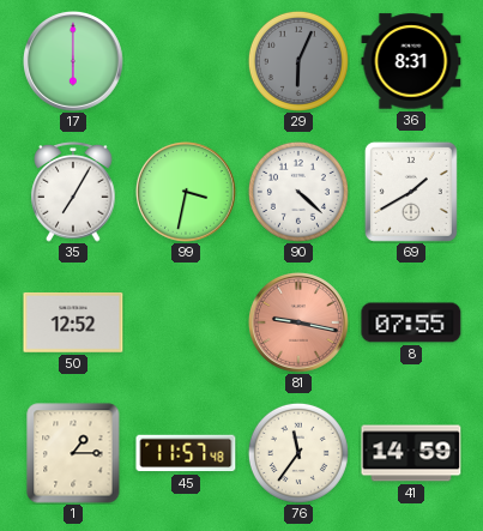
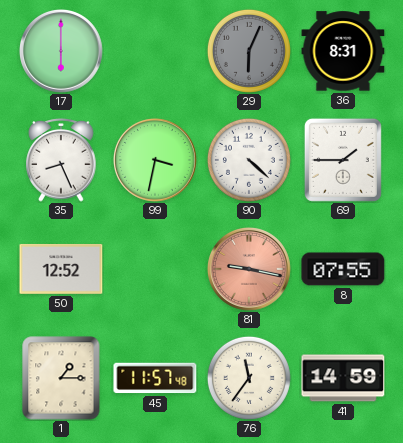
35: 7:05 -> 8:26
69: 1:40 -> 1:45
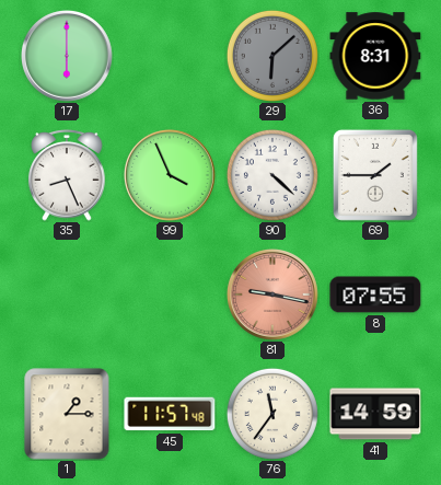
29: 6:04 -> 6:08
99: 3:32 -> 3:56
50: 12:52 -> none
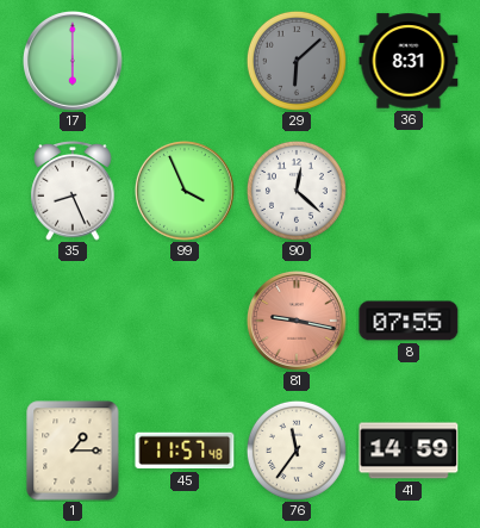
90: 4:22 -> 12:22
69: 1:45 -> none
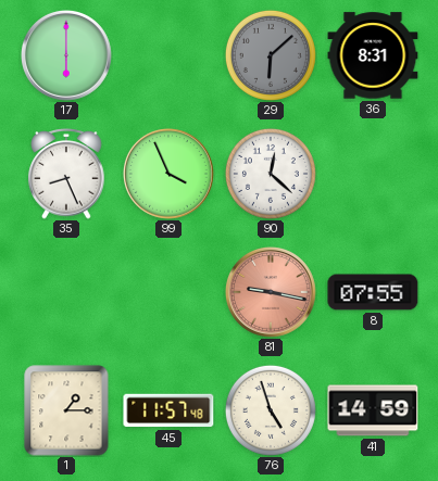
76: 11:36 -> 4:57
